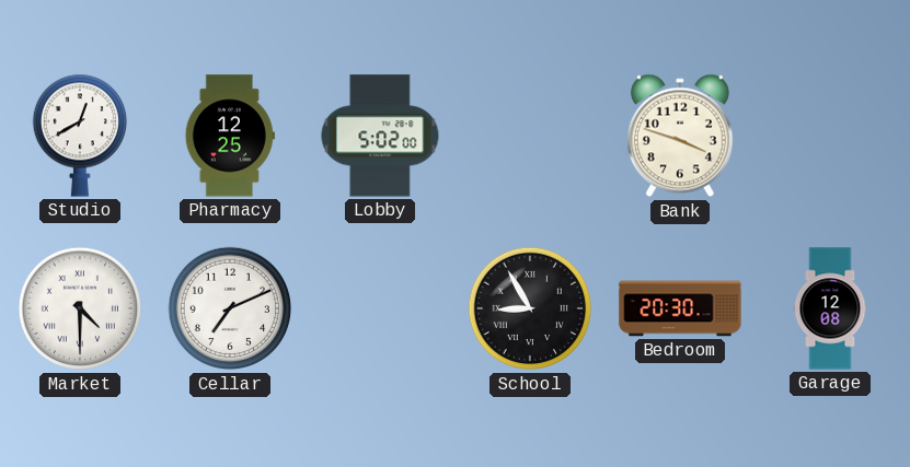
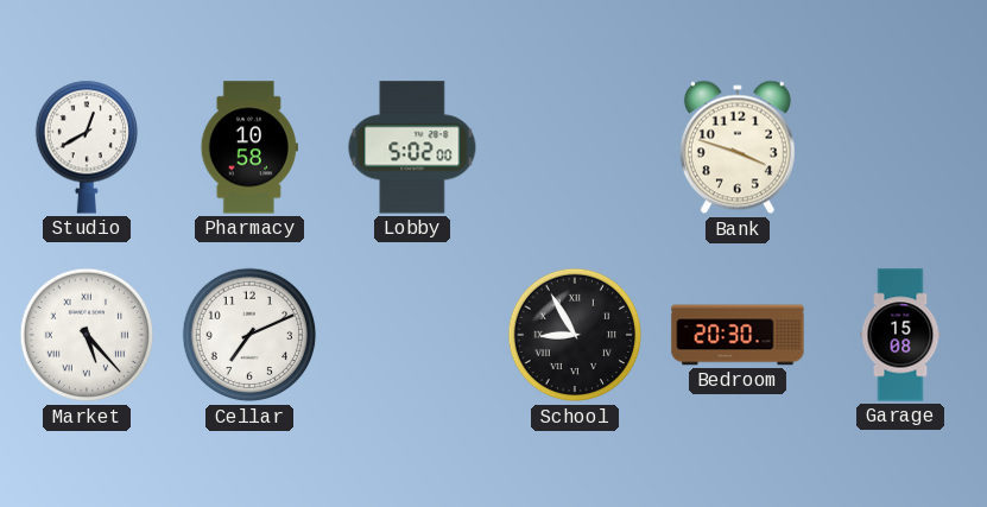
Pharmacy: 12:25 -> 10:58
Market: 4:30 -> 5:23
Garage: 12:08 -> 15:08
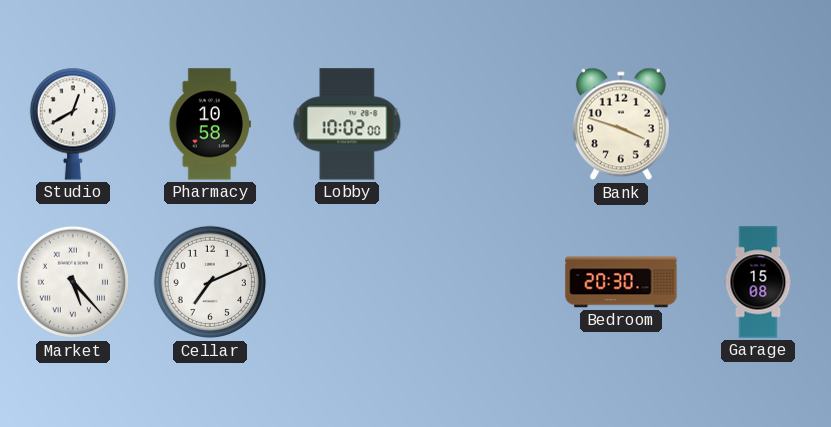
Lobby: 5:02 -> 10:02
School: 8:55 -> none
